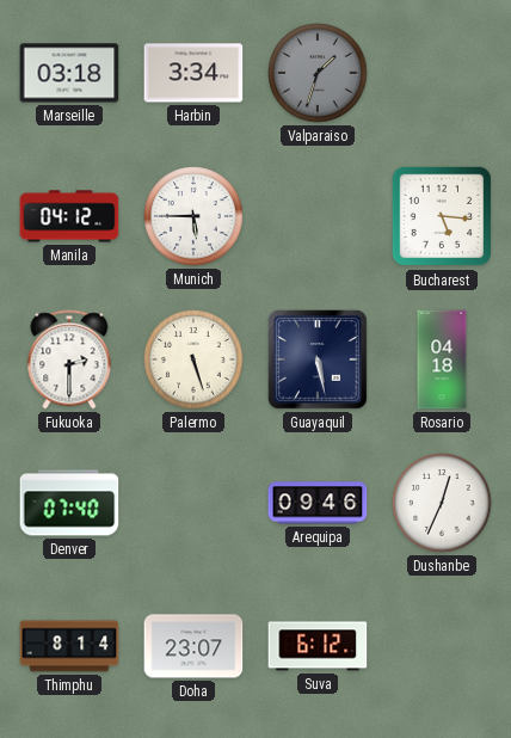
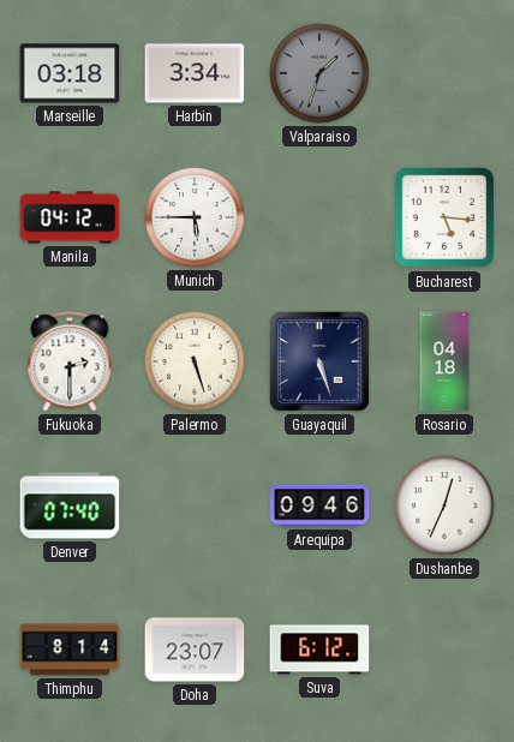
Guayaquil: 5:28 -> 5:27
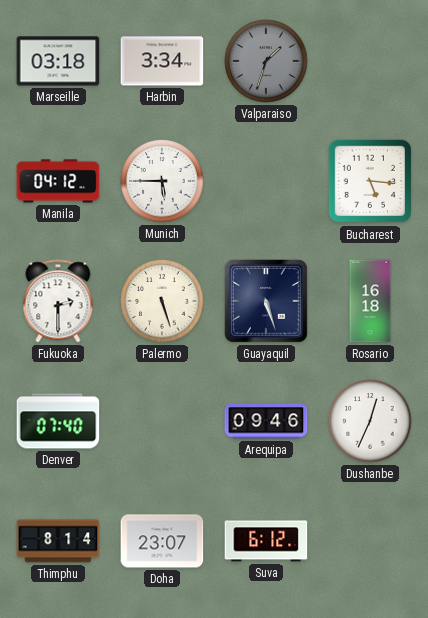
Rosario: 04:18 -> 16:18
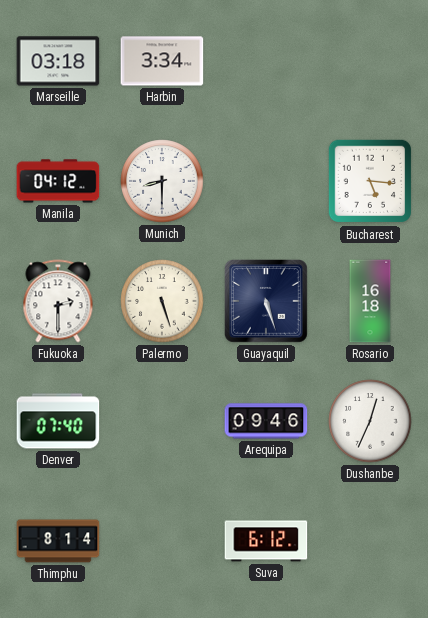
Valparaiso: 1:33 -> none
Munich: 5:45 -> 8:30
Doha: 23:07 -> none
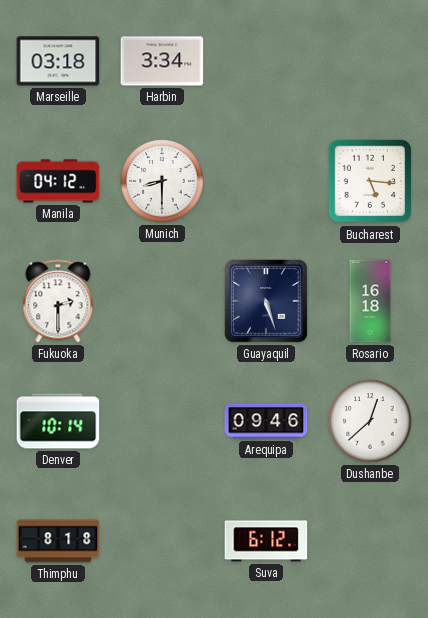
Palermo: 5:27 -> none
Denver: 07:40 -> 10:14
Dushanbe: 12:34 -> 12:38
Thimphu: 8:14 -> 8:18
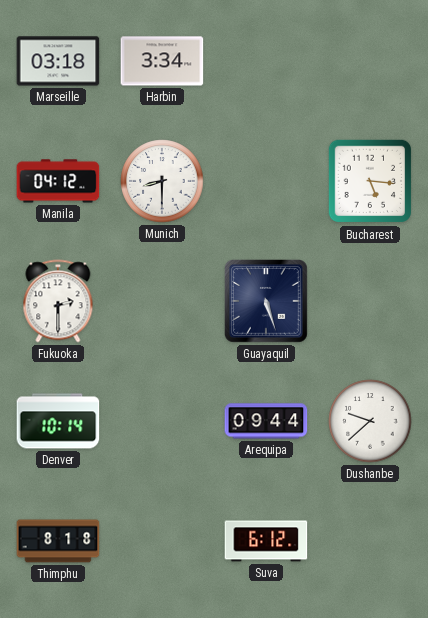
Rosario: 16:18 -> none
Arequipa: 09:46 -> 09:44
Dushanbe: 12:38 -> 9:38
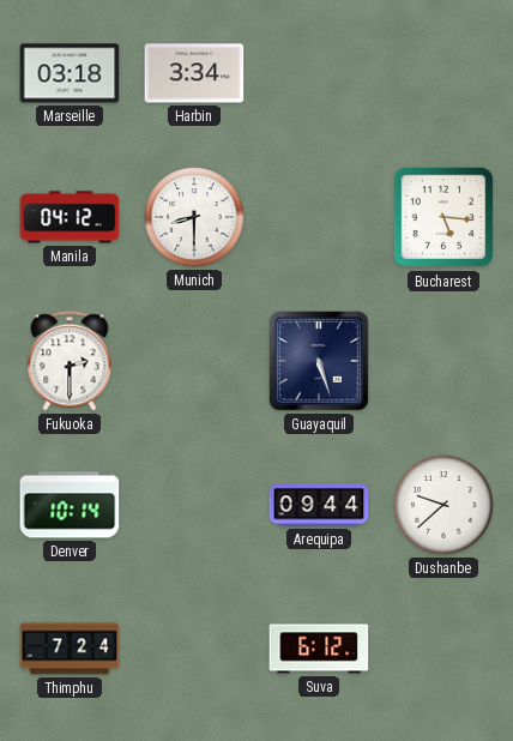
Thimphu: 8:18 -> 7:24
